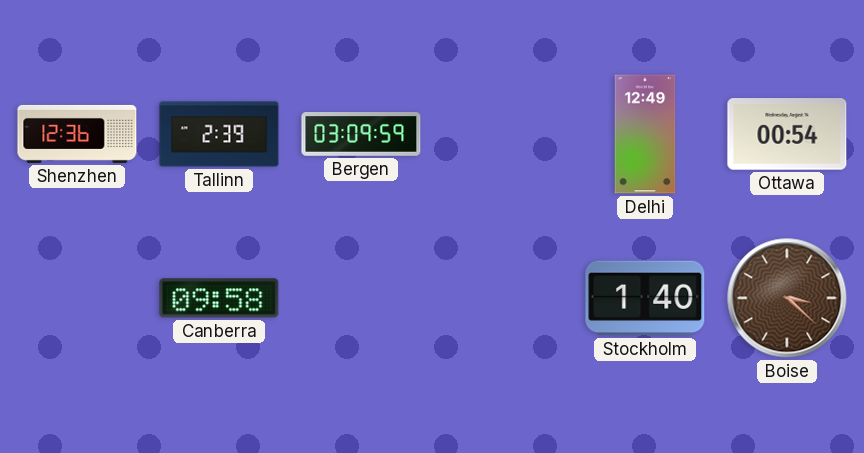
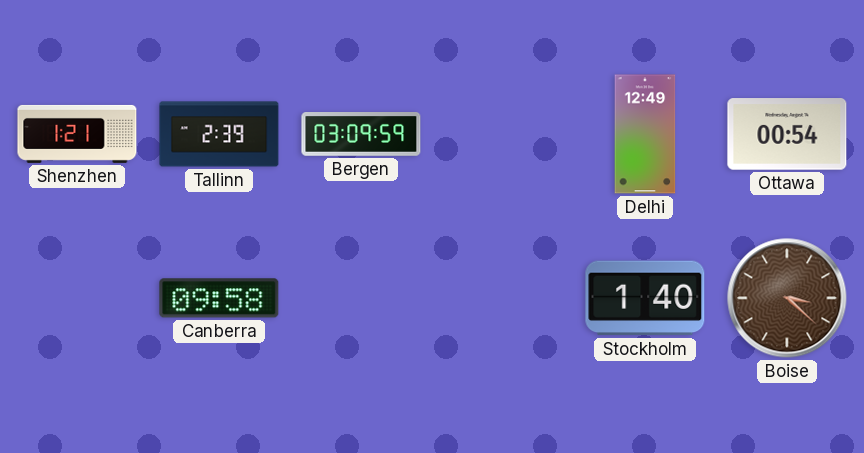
Shenzhen: 12:36 -> 1:21
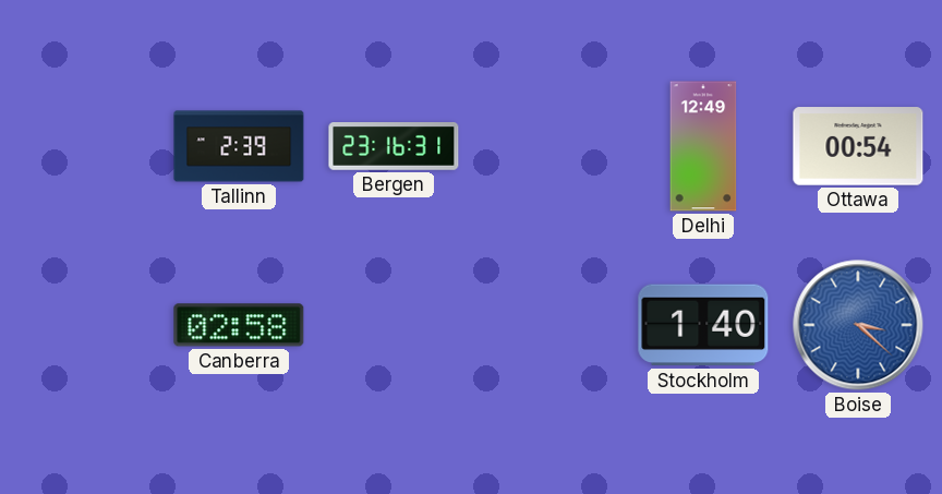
Shenzhen: 1:21 -> none
Bergen: 03:09 -> 23:16
Canberra: 09:58 -> 02:58
Boise dial: brown -> blue
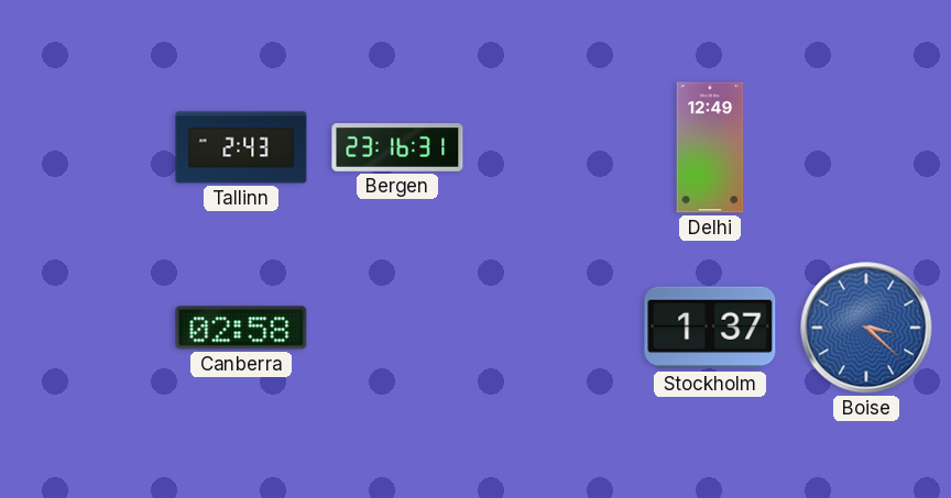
Tallinn: 2:39 -> 2:43
Ottawa: 00:54 -> none
Stockholm: 1:40 -> 1:37
